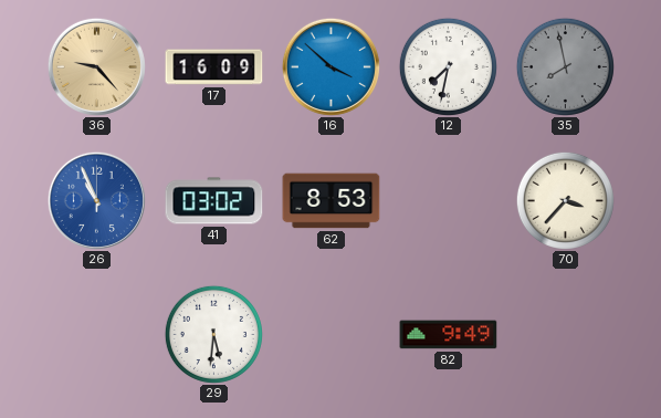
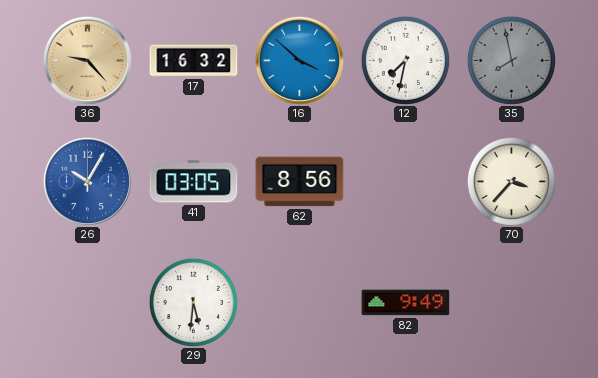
17: 16:09 -> 16:32
26: 10:56 -> 10:05
41: 03:02 -> 03:05
62: 8:53 -> 8:56
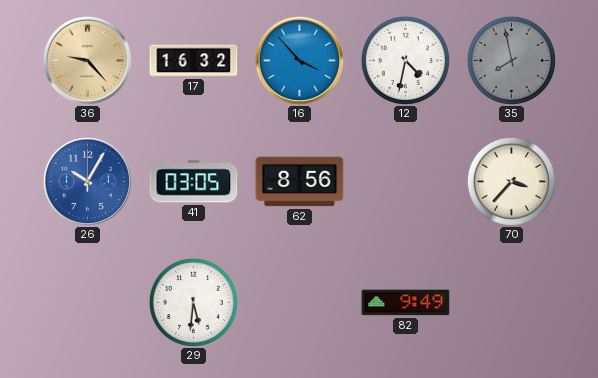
16: 3:52 -> 3:53
12: 7:32 -> 4:32
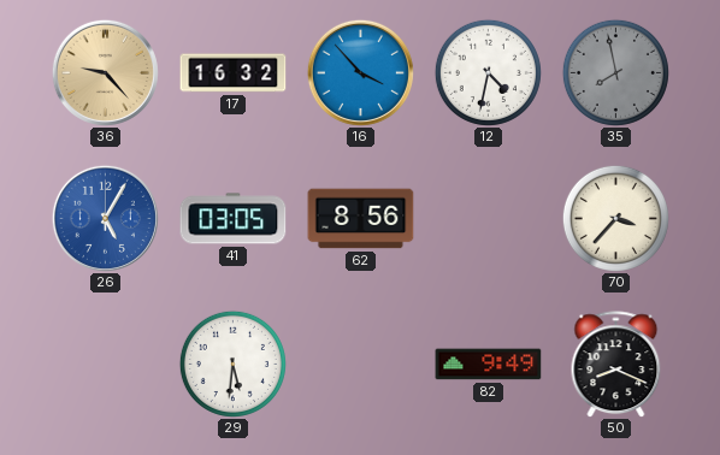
26: 10:05 -> 5:05
50: none -> 8:19
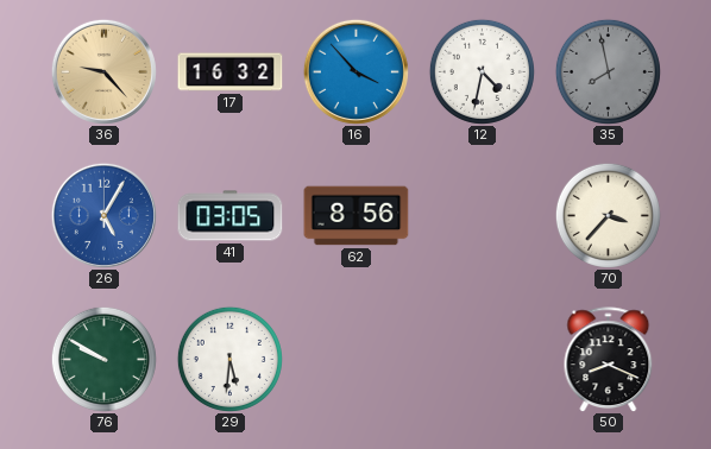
76: none -> 9:50
82: 9:49 -> none
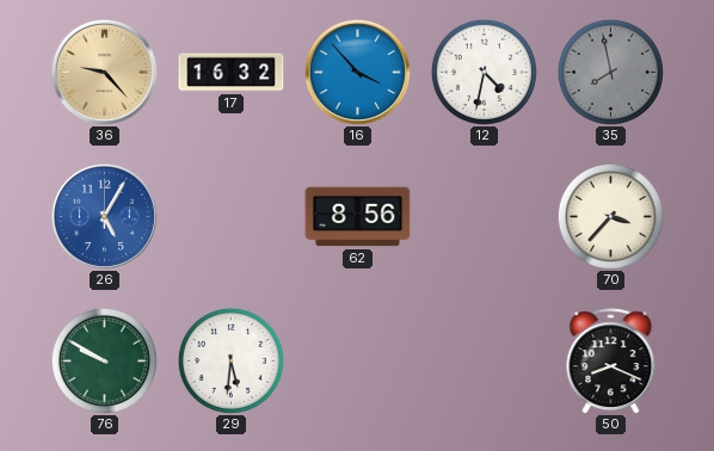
41: 03:05 -> none
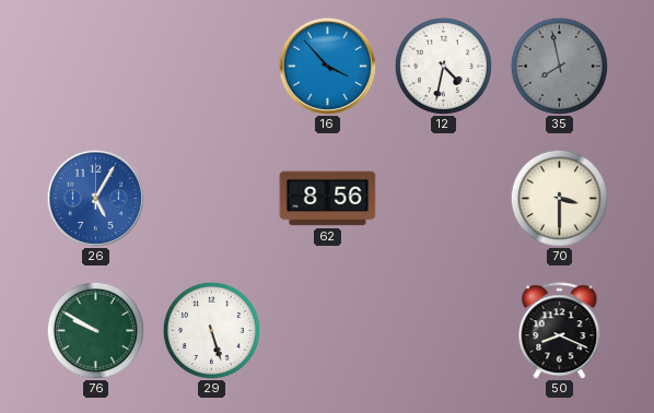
36: 9:23 -> none
17: 16:32 -> none
70: 3:37 -> 3:30
29: 5:31 -> 5:27
